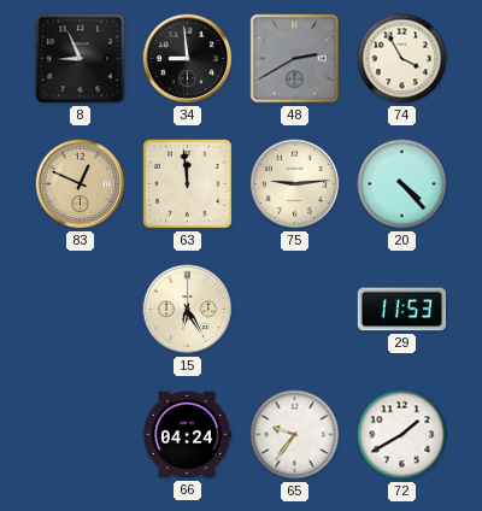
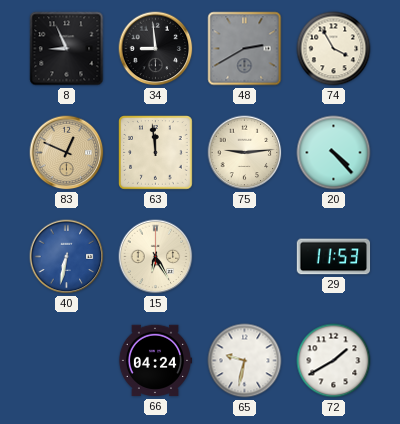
40: none -> 6:32
65: 9:36 -> 9:32
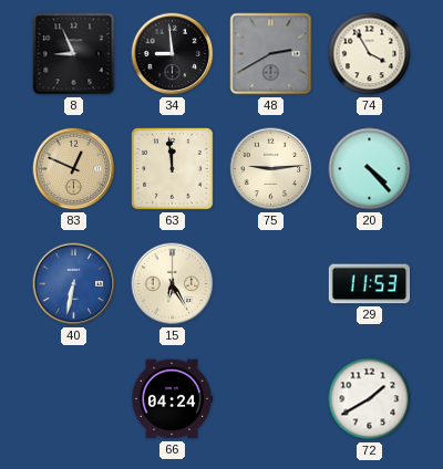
65: 9:32 -> none
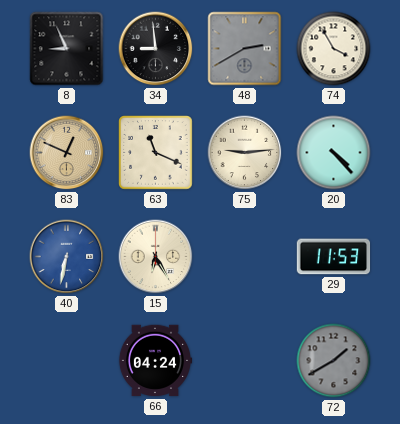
63: 11:59 -> 11:19
72 dial: white -> grey
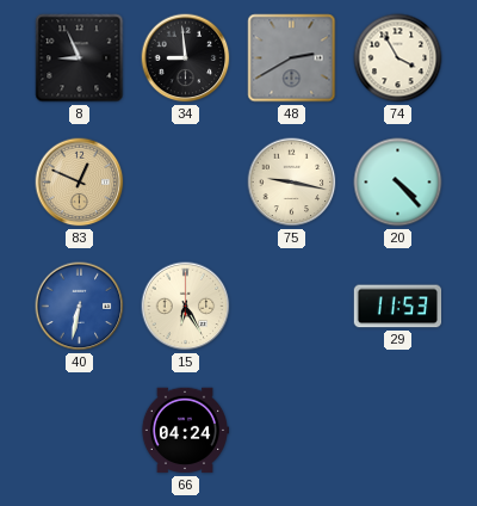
63: 11:19 -> none
75: 9:14 -> 9:17
72: 1:40 -> none
